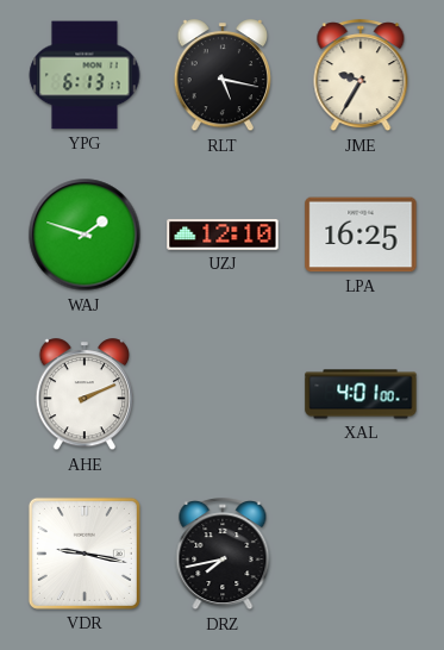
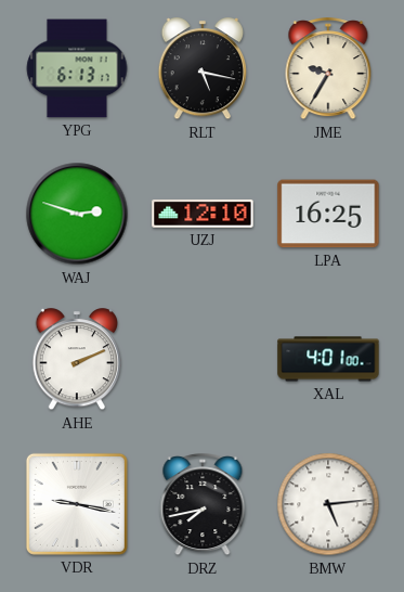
WAJ: 1:48 -> 2:48
BMW: none -> 5:14
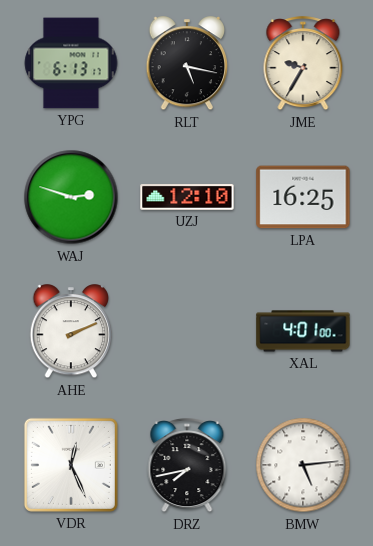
VDR: 9:17 -> 12:26
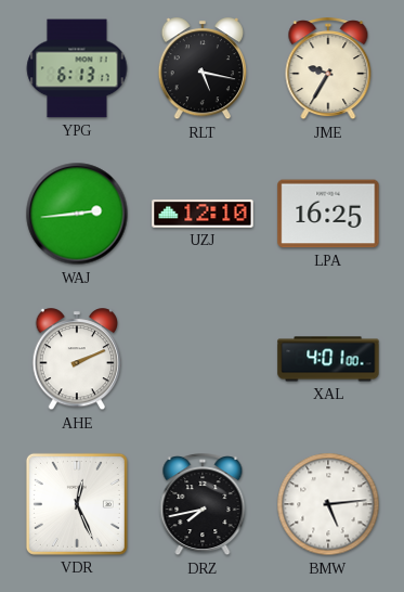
WAJ: 2:48 -> 2:44
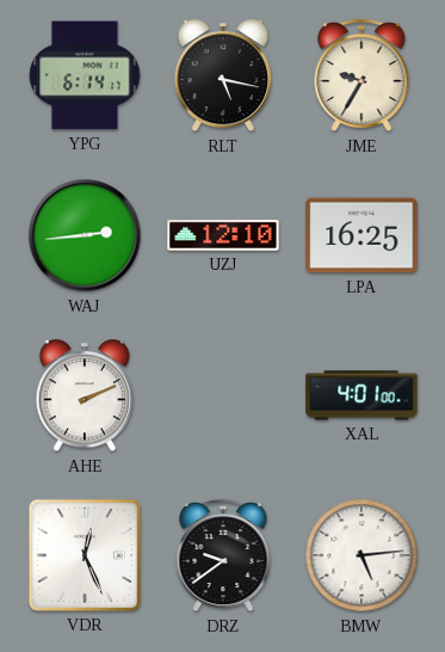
YPG: 6:13 -> 6:14
DRZ: 7:43 -> 9:39
